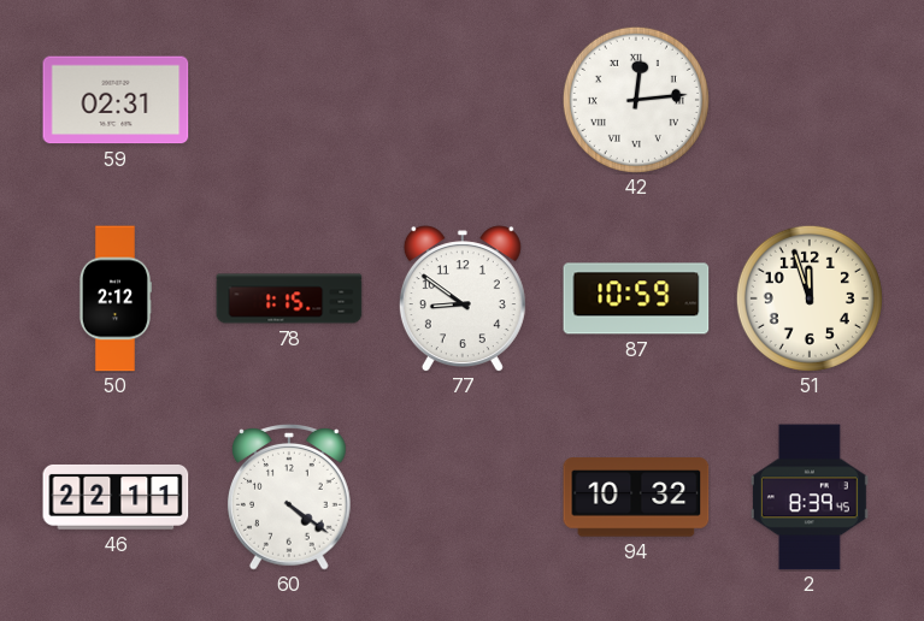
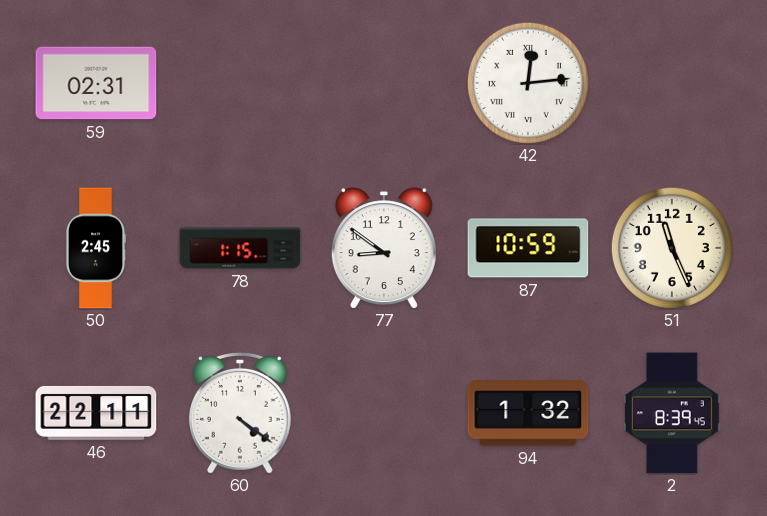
50: 2:12 -> 2:45
51: 11:57 -> 11:26
94: 10:32 -> 1:32
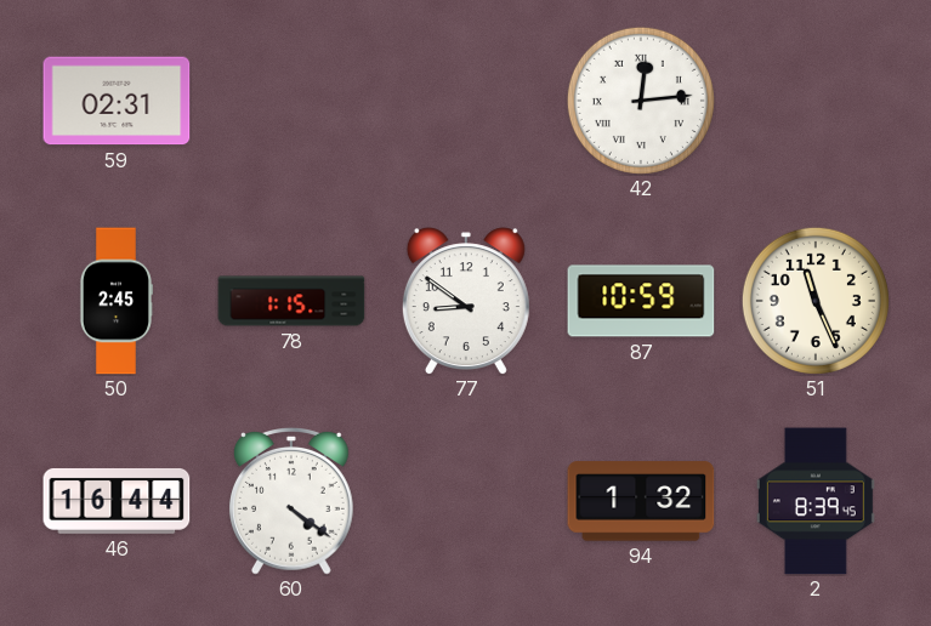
46: 22:11 -> 16:44
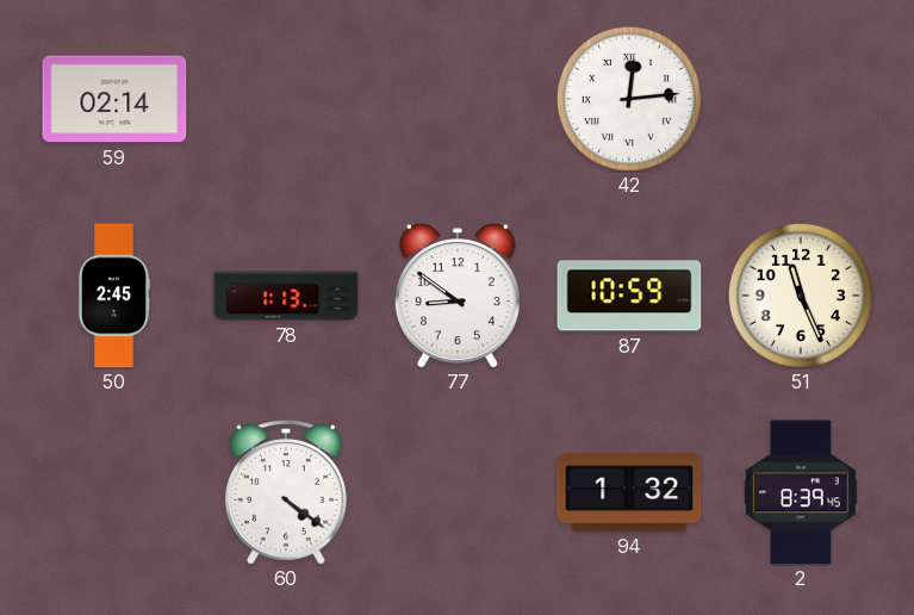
59: 02:31 -> 02:14
78: 1:15 -> 1:13
46: 16:44 -> none
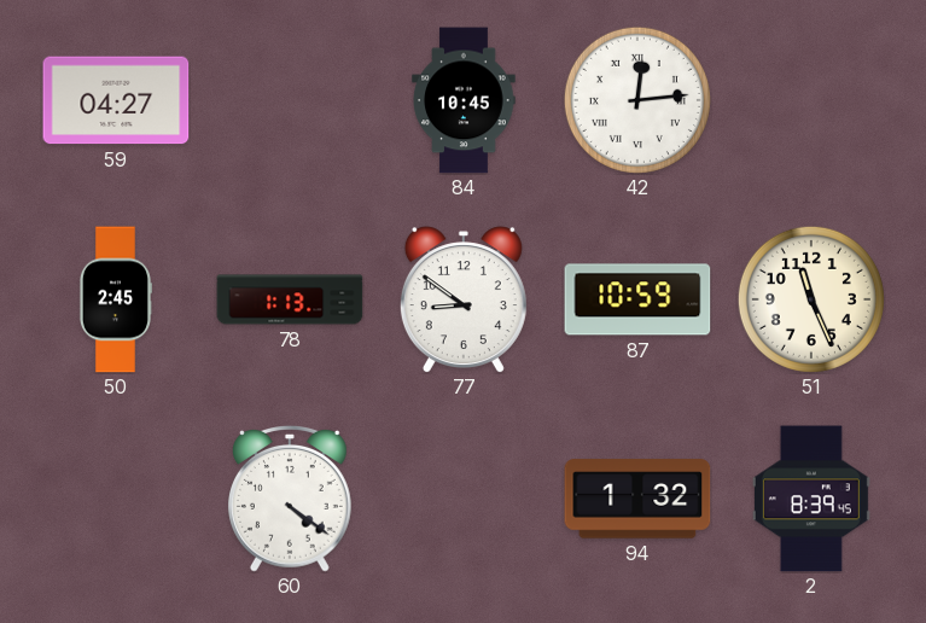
59: 02:14 -> 04:27
84: none -> 10:45
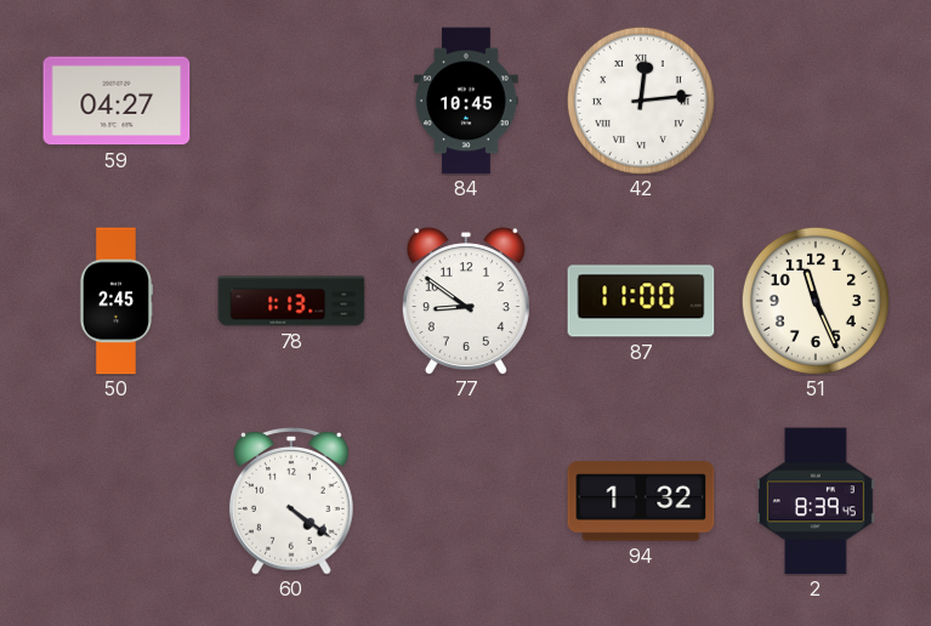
87: 10:59 -> 11:00
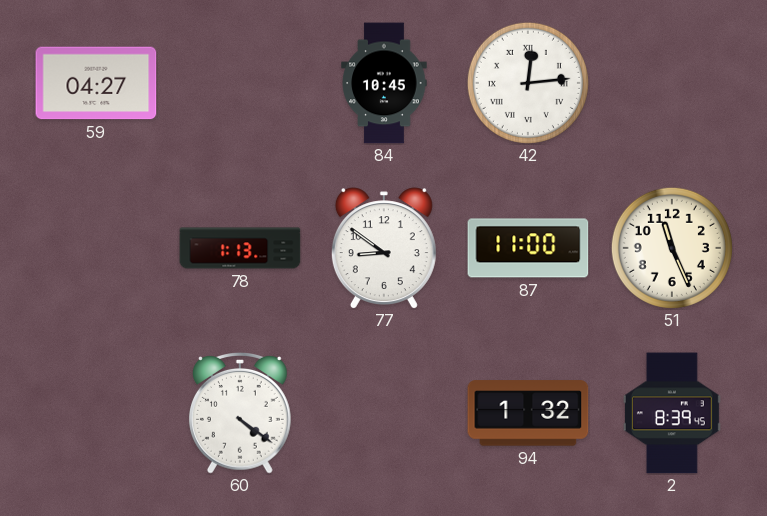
50: 2:45 -> none
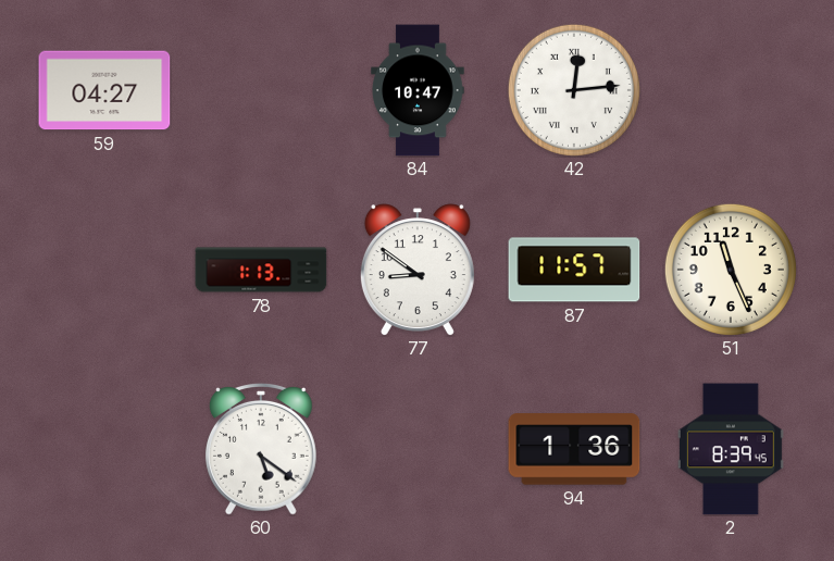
84: 10:45 -> 10:47
87: 11:00 -> 11:57
60: 4:21 -> 5:21
94: 1:32 -> 1:36
